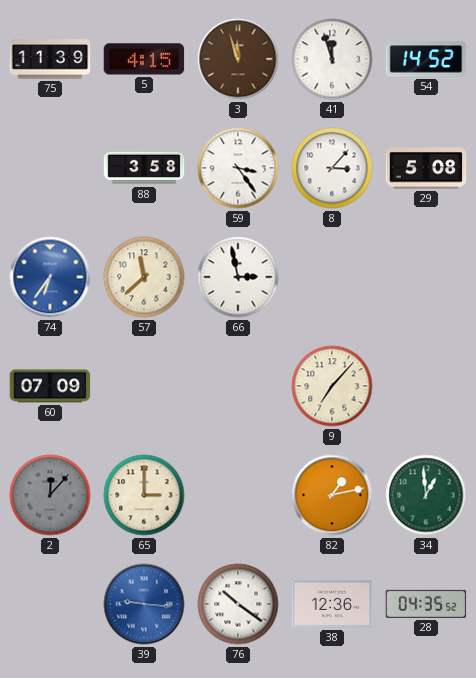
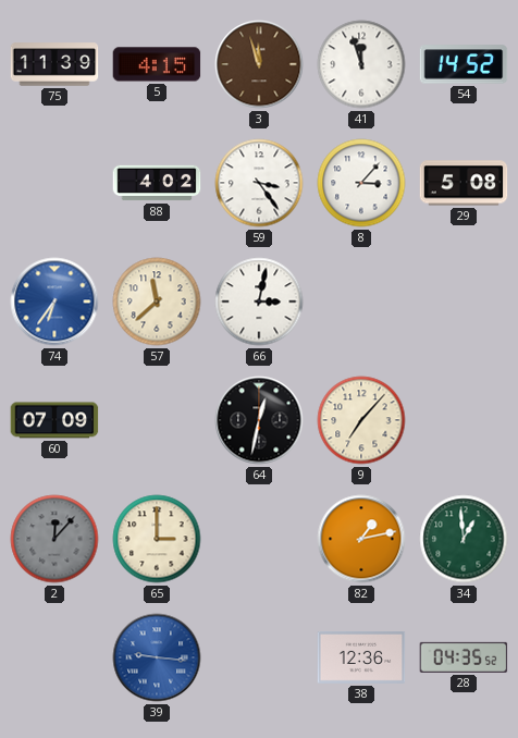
88: 3:58 -> 4:02
66: 2:58 -> 3:02
64: none -> 12:32
76: 10:21 -> none
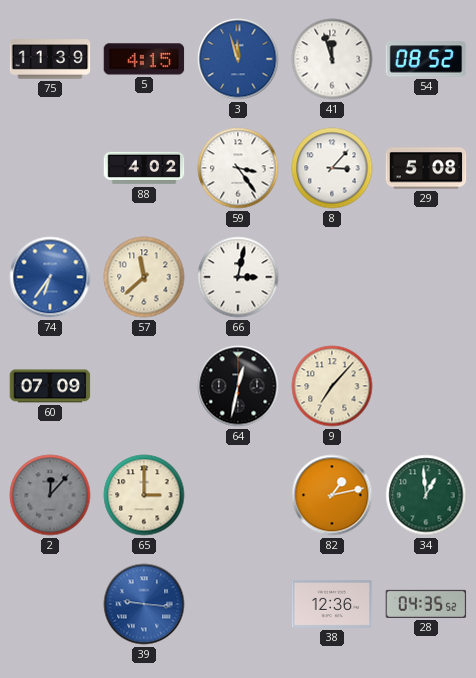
3 dial: brown -> blue
54: 14:52 -> 08:52
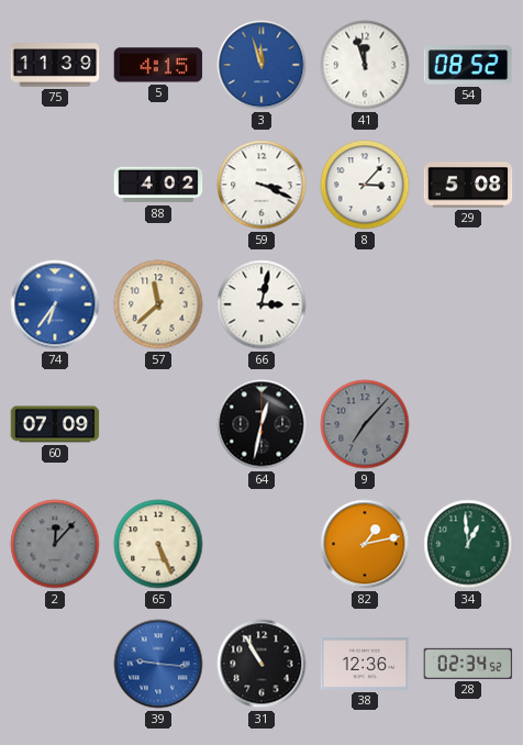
59: 3:24 -> 3:19
9 dial: cream -> grey
65: 3:00 -> 5:26
31: none -> 10:55
28: 04:35 -> 02:34
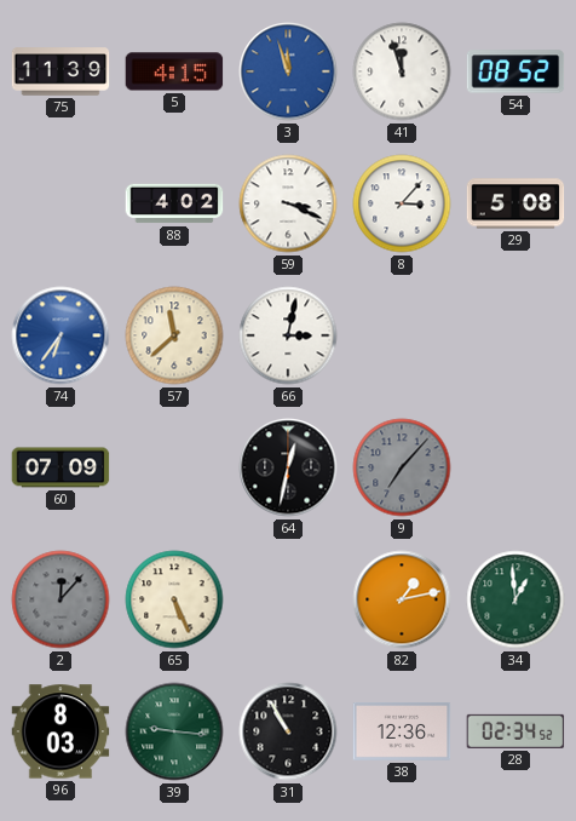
96: none -> 8:03
39 dial: blue -> green
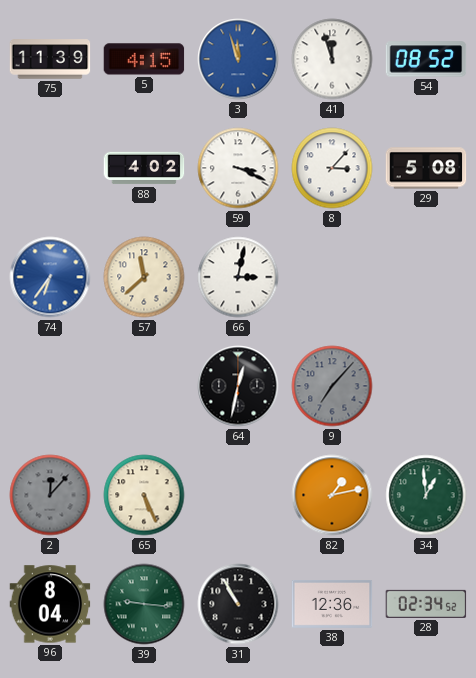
60: 07:09 -> none
96: 8:03 -> 8:04
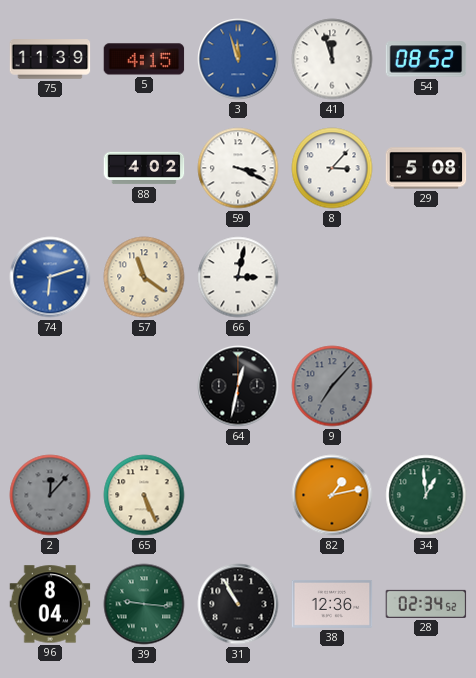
74: 6:36 -> 6:12
57: 11:38 -> 11:21
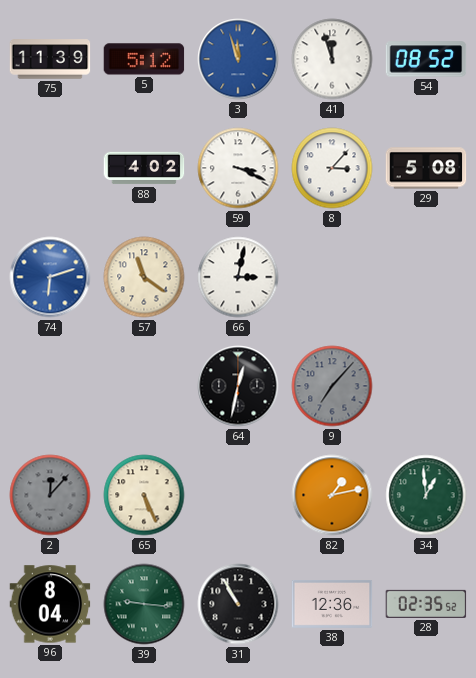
5: 4:15 -> 5:12
28: 02:34 -> 02:35
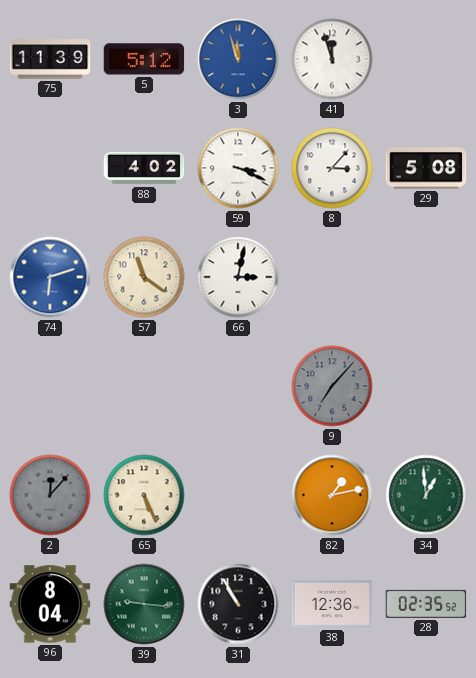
54: 08:52 -> none
64: 12:32 -> none
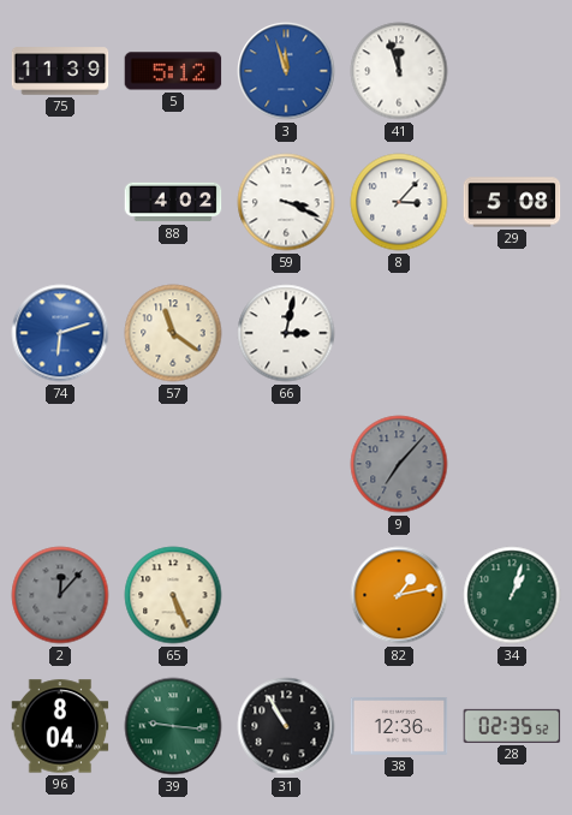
34: 12:59 -> 1:03
